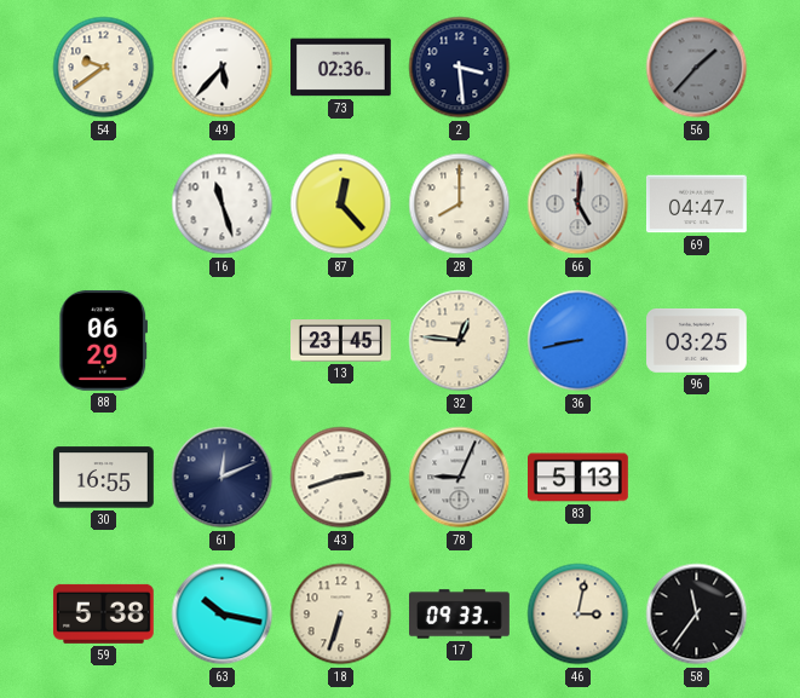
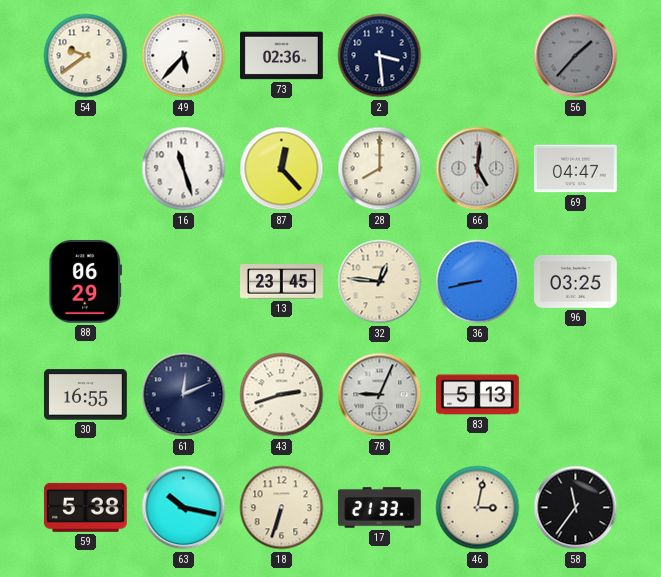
17: 09:33 -> 21:33
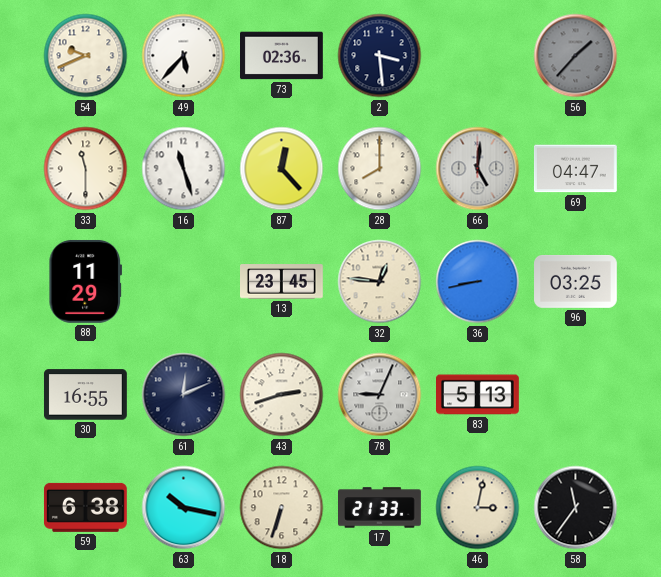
54: 9:39 -> 9:41
33: none -> 11:30
88: 06:29 -> 11:29
59: 5:38 -> 6:38
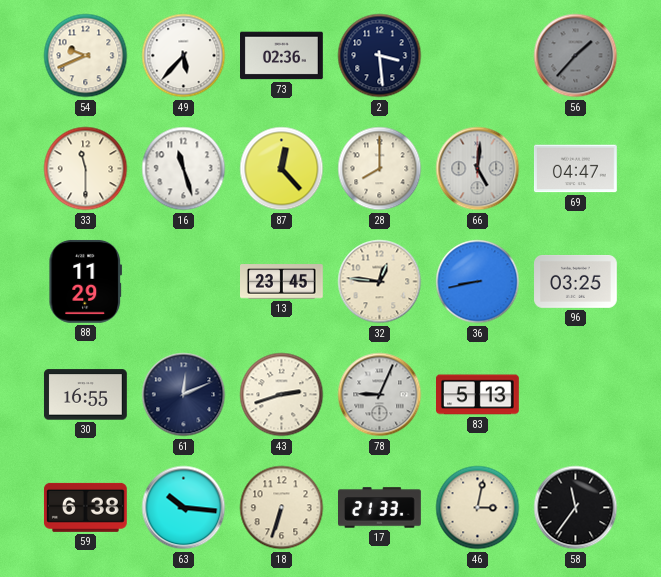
63: 10:17 -> 10:16
